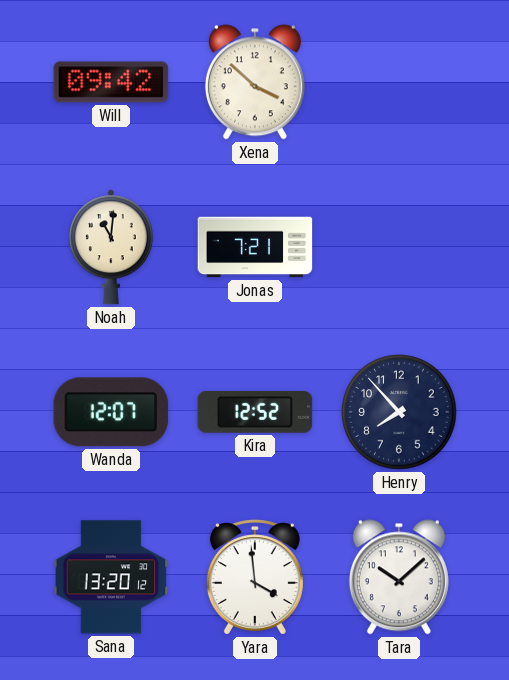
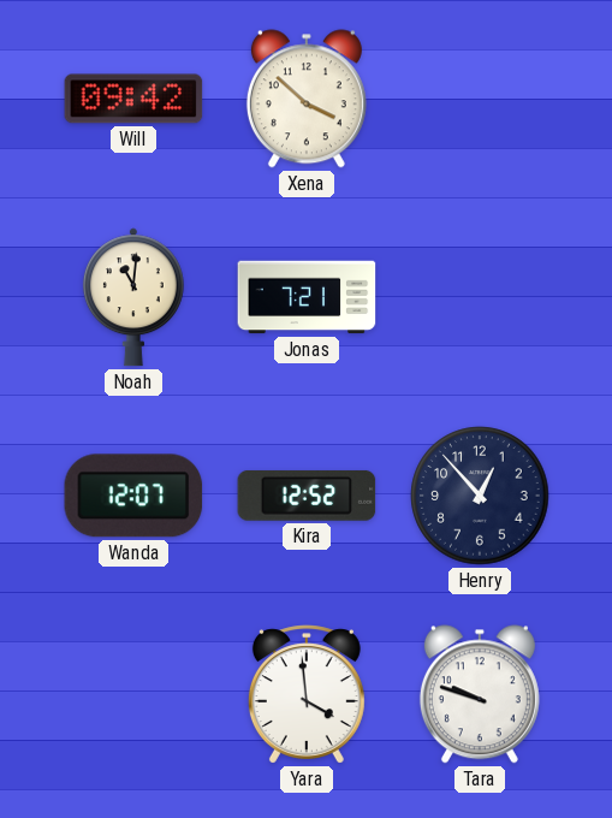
Henry: 7:53 -> 12:53
Sana: 13:20 -> none
Tara: 10:08 -> 9:48
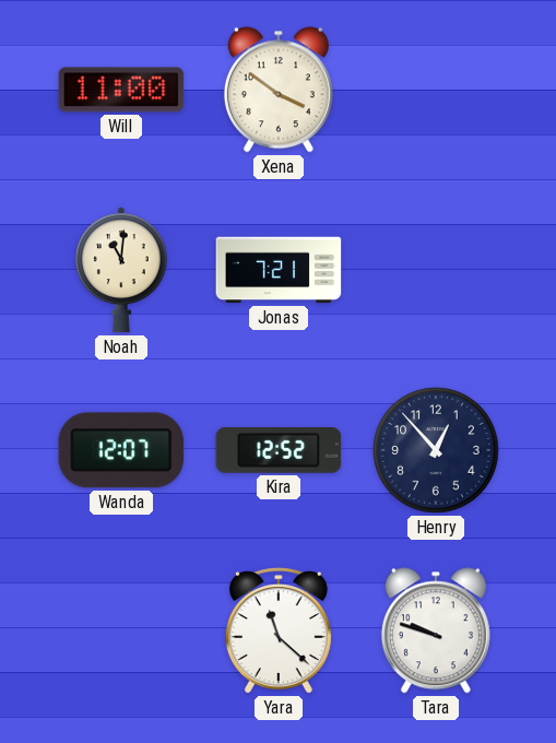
Will: 09:42 -> 11:00
Xena: 3:52 -> 3:51
Yara: 3:59 -> 11:22
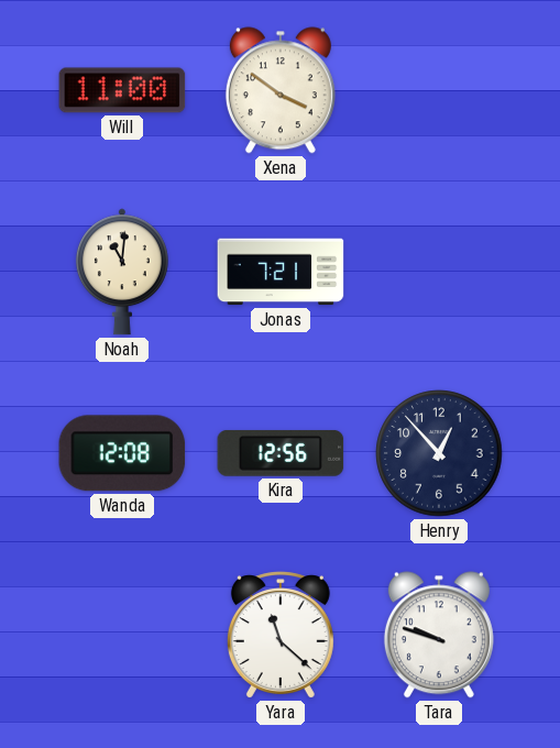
Wanda: 12:07 -> 12:08
Kira: 12:52 -> 12:56
